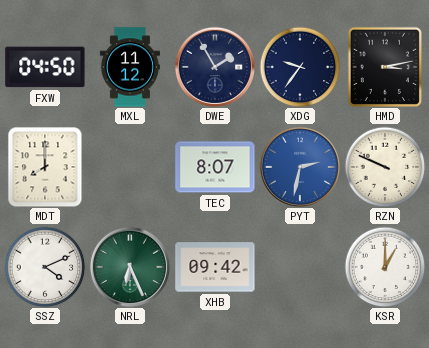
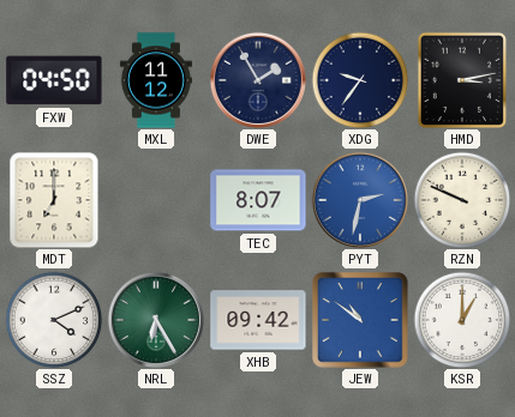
MDT: 8:00 -> 7:00
NRL: 6:26 -> 6:25
JEW: none -> 10:51
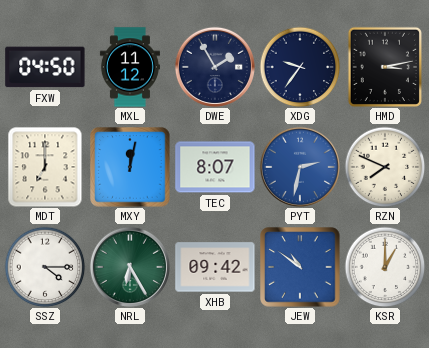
MXY: none -> 12:02
RZN: 9:49 -> 7:49
SSZ: 4:11 -> 4:15
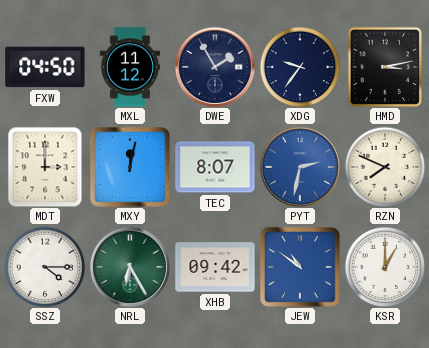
MDT: 7:00 -> 3:00
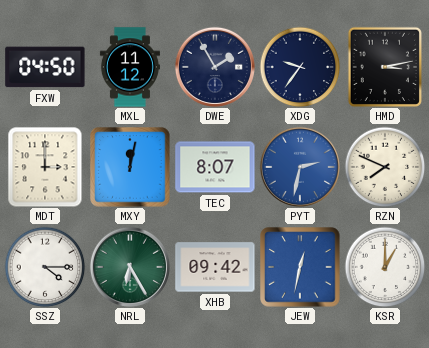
JEW: 10:51 -> 12:32
